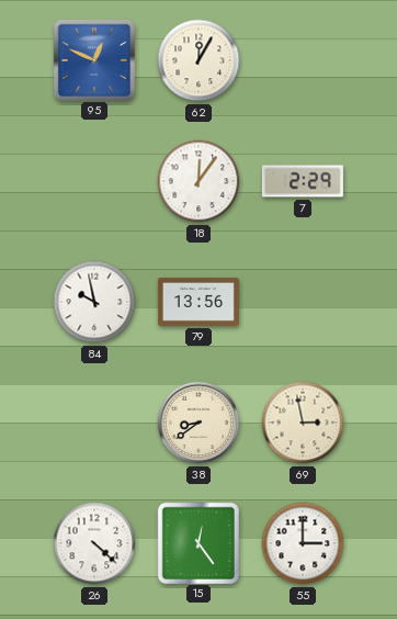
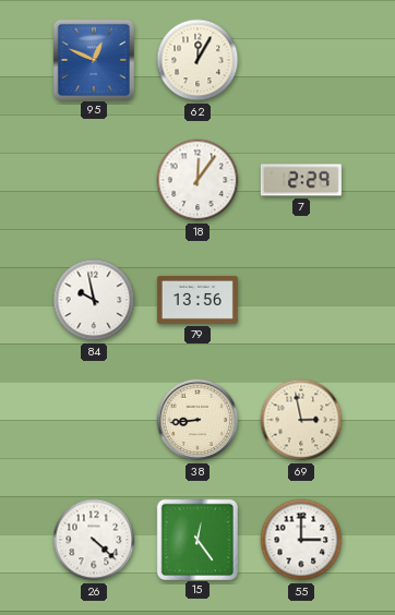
38: 8:39 -> 8:44
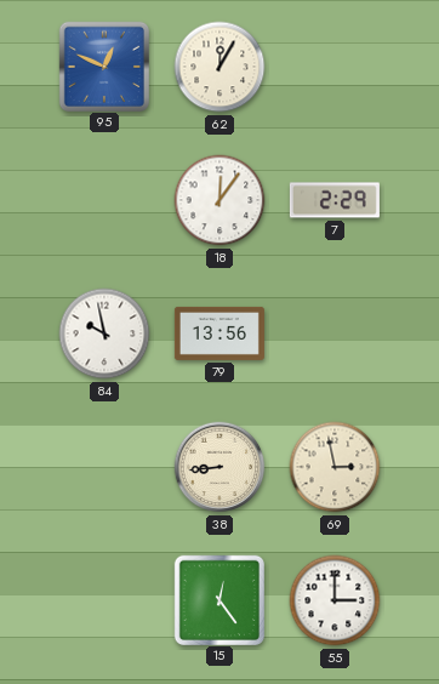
26: 4:22 -> none
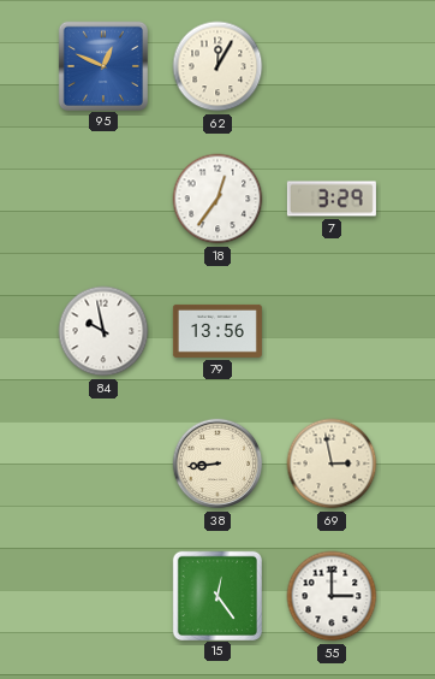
18: 12:06 -> 12:36
7: 2:29 -> 3:29
